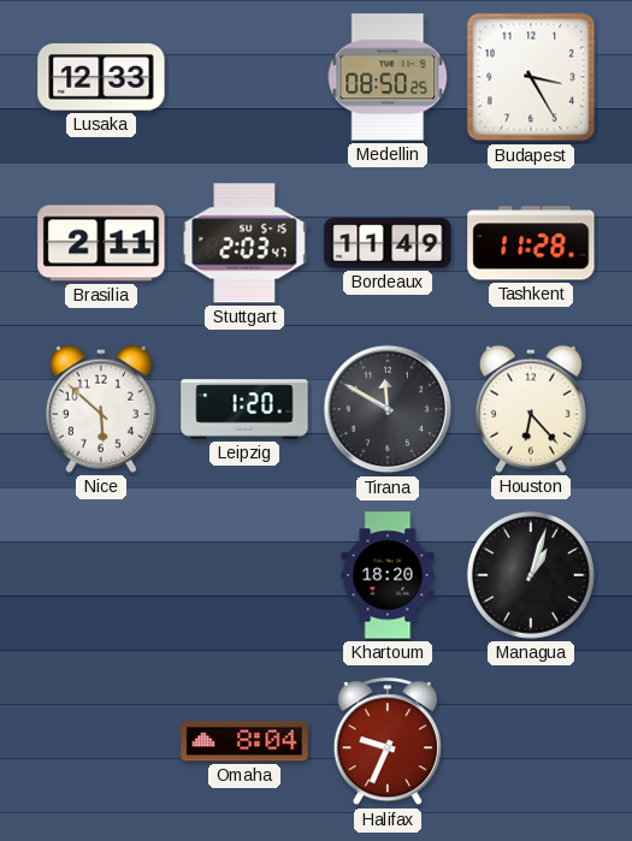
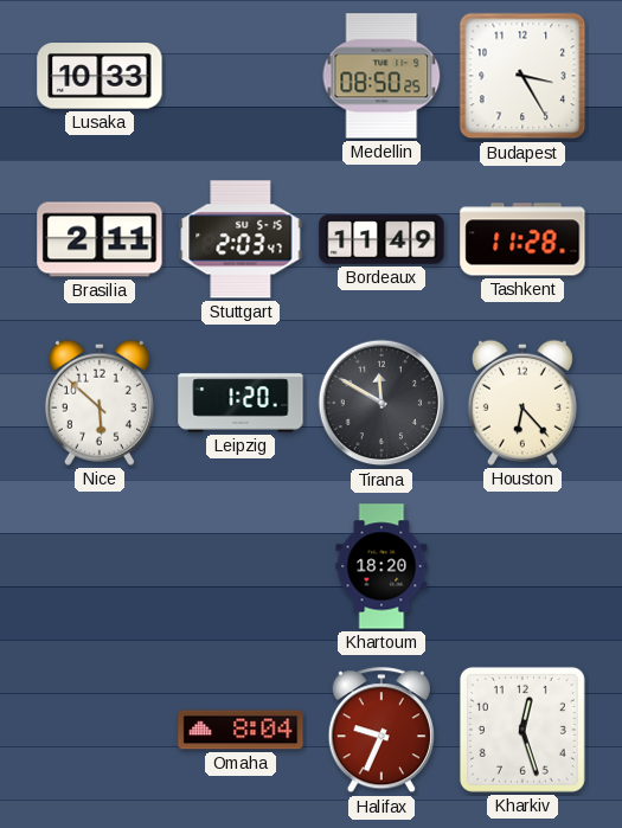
Lusaka: 12:33 -> 10:33
Managua: 1:03 -> none
Kharkiv: none -> 12:27
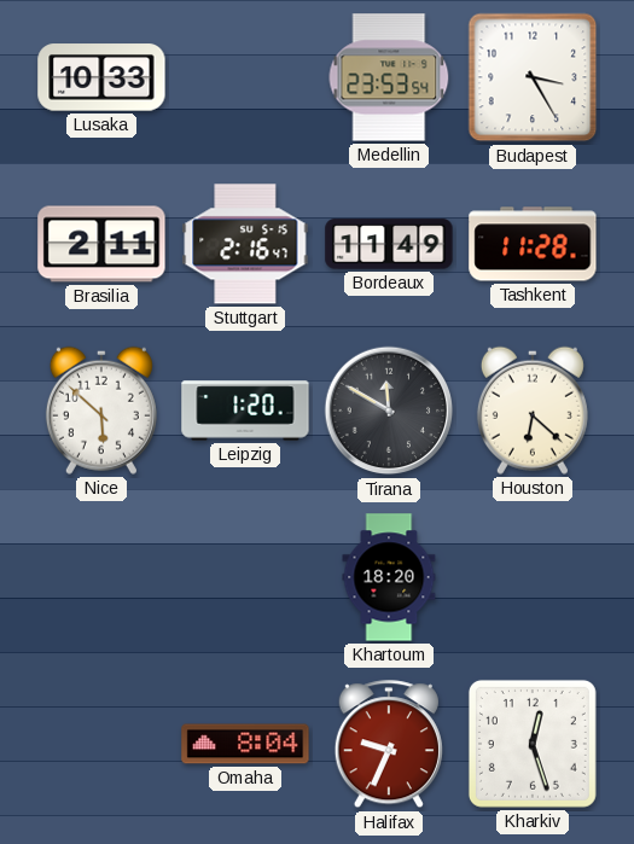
Medellin: 08:50 -> 23:53
Stuttgart: 2:03 -> 2:16
Houston: 6:23 -> 6:22
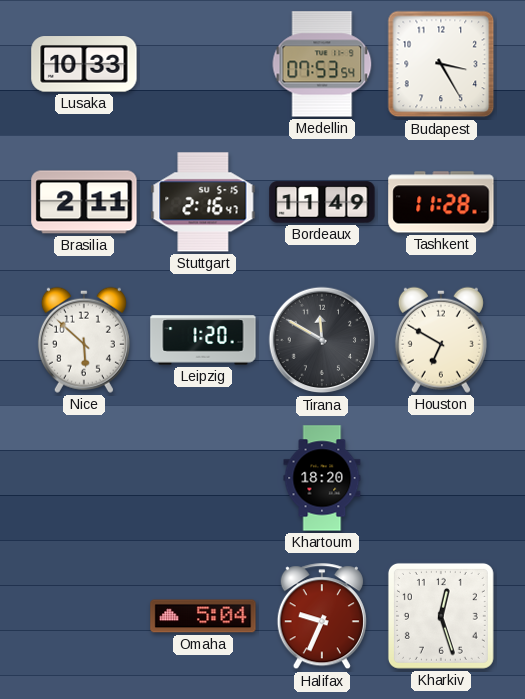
Medellin: 23:53 -> 07:53
Houston: 6:22 -> 6:50
Omaha: 8:04 -> 5:04
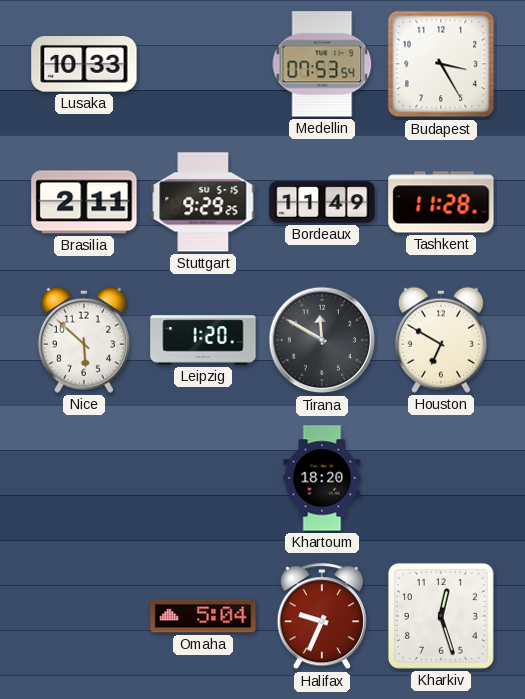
Stuttgart: 2:16 -> 9:29
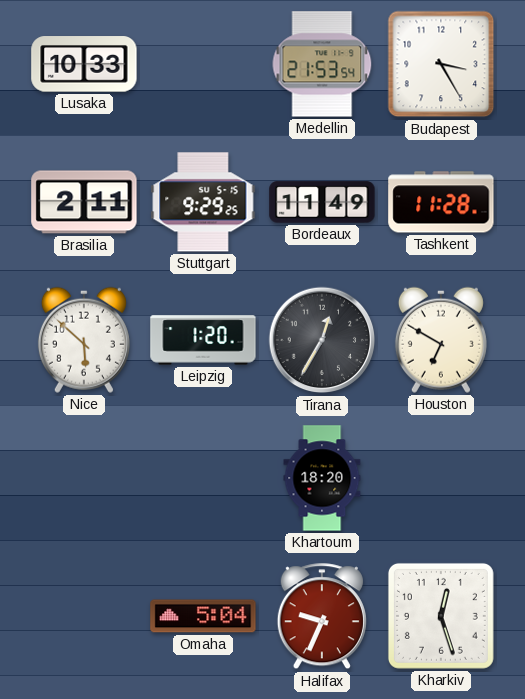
Medellin: 07:53 -> 21:53
Tirana: 11:50 -> 12:35
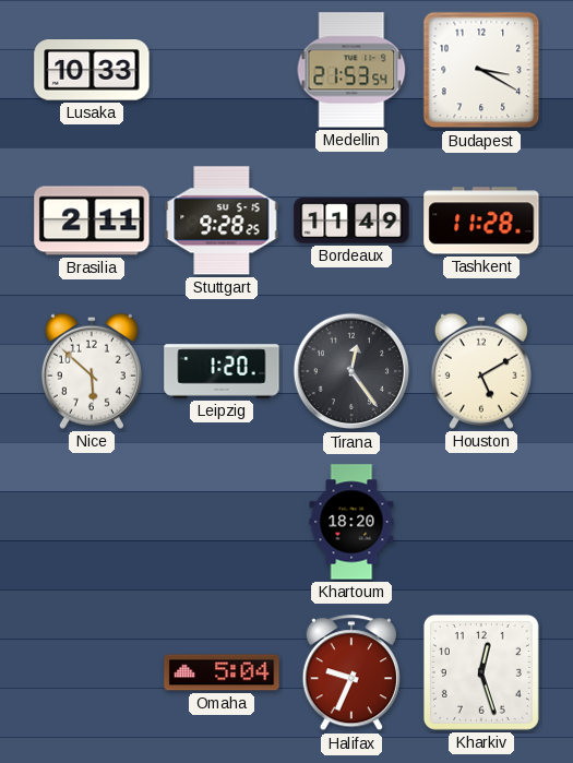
Budapest: 3:25 -> 3:20
Stuttgart: 9:29 -> 9:28
Tirana: 12:35 -> 12:24
Houston: 6:50 -> 5:10
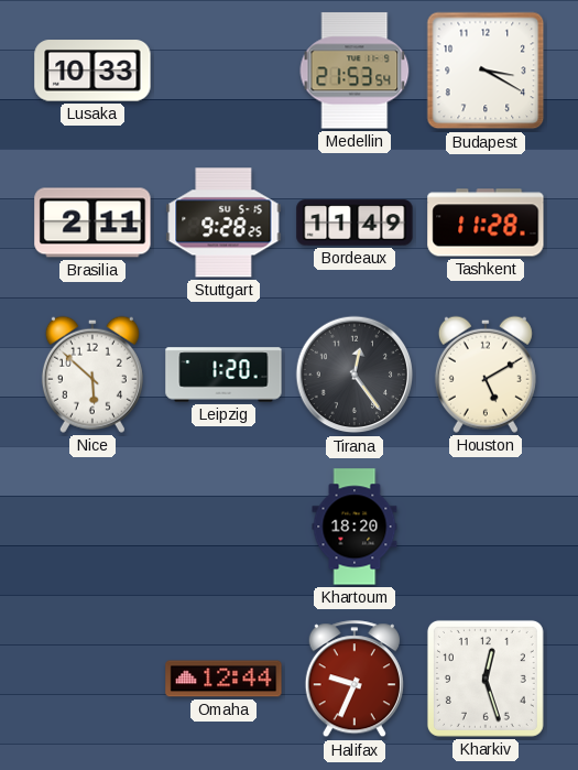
Omaha: 5:04 -> 12:44
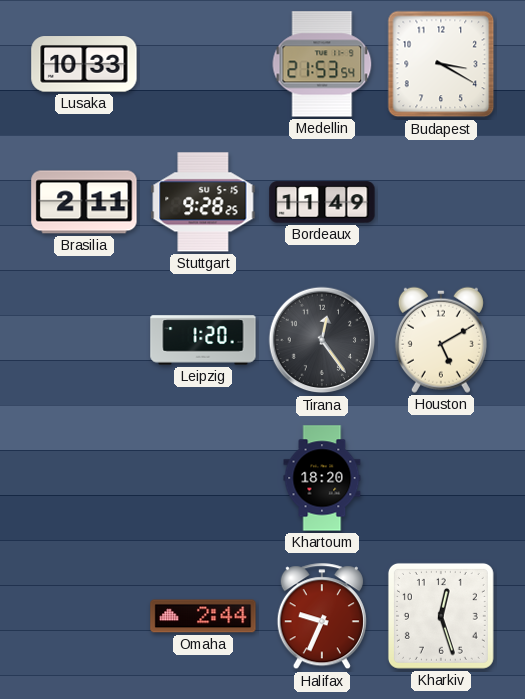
Tashkent: 11:28 -> none
Nice: 5:52 -> none
Omaha: 12:44 -> 2:44
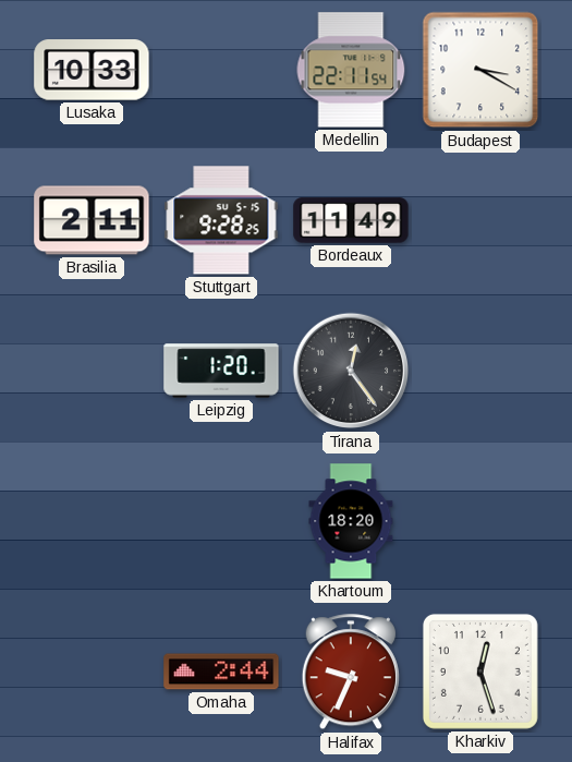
Medellin: 21:53 -> 22:11
Houston: 5:10 -> none
